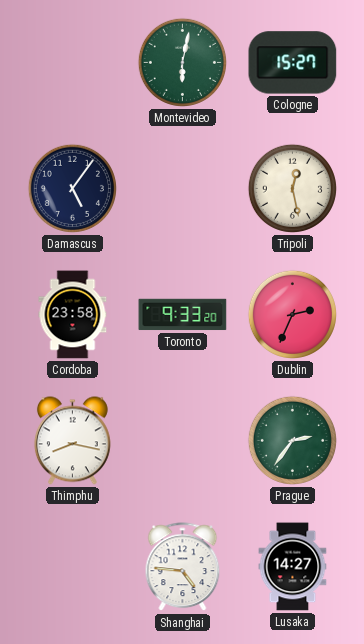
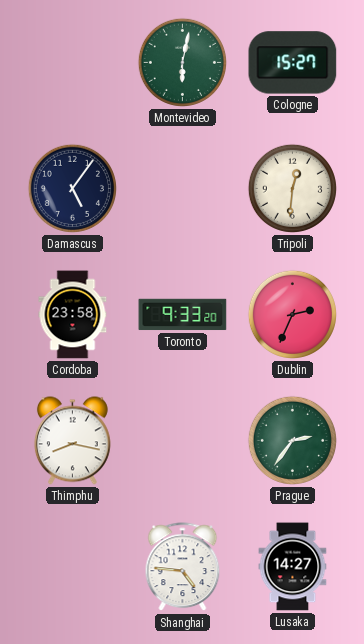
Tripoli: 12:28 -> 12:31
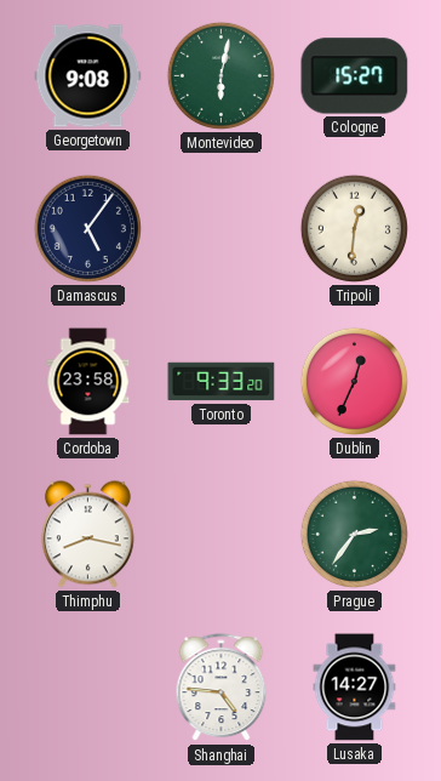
Georgetown: none -> 9:08
Dublin: 2:34 -> 12:34
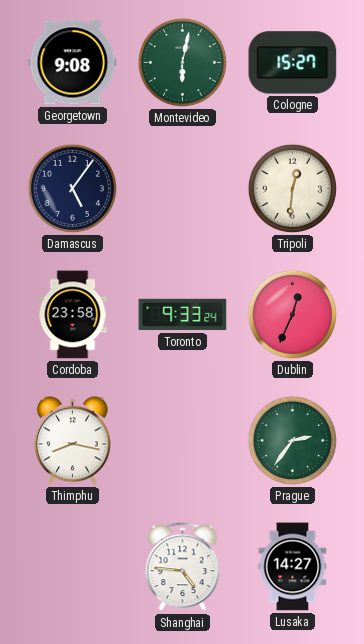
Toronto: 9:33:20 -> 9:33:24
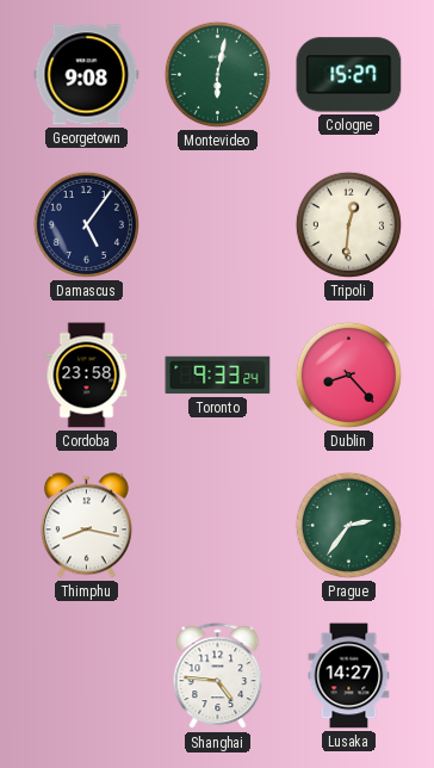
Dublin: 12:34 -> 8:23
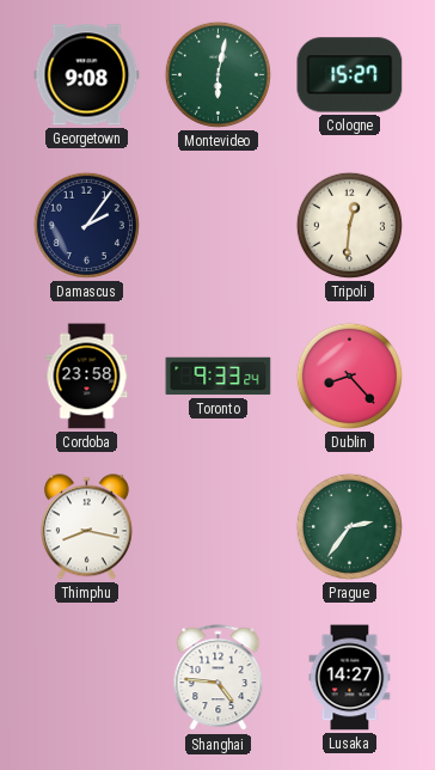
Damascus: 5:06 -> 2:06
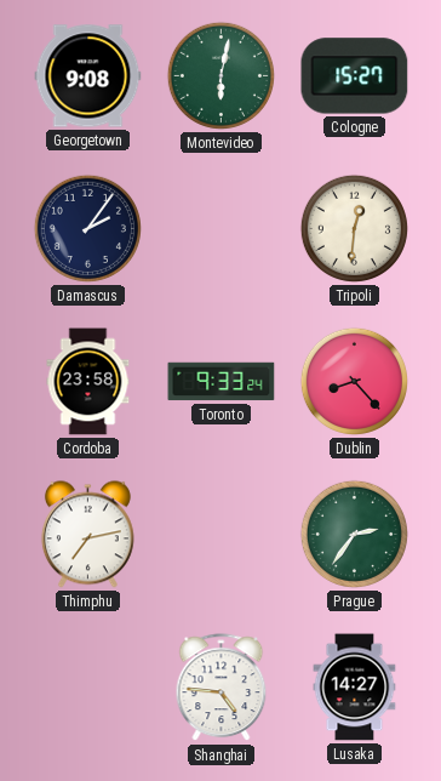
Thimphu: 8:17 -> 7:13
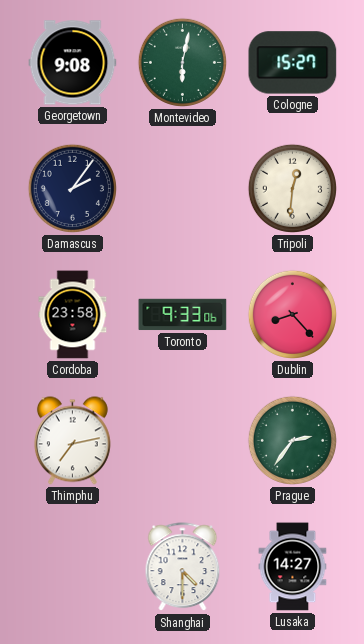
Toronto: 9:33:24 -> 9:33:06
Shanghai: 4:46 -> 4:30
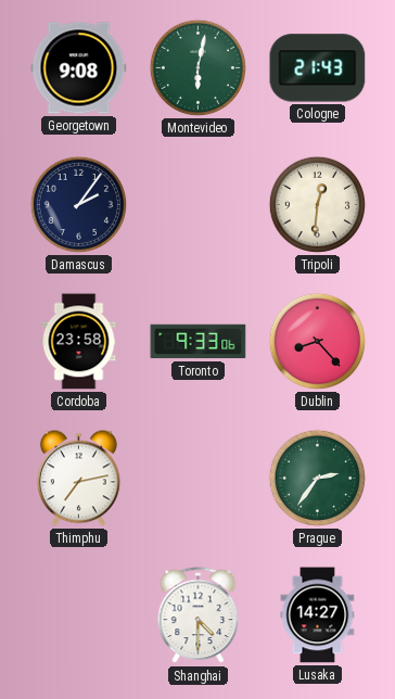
Cologne: 15:27 -> 21:43
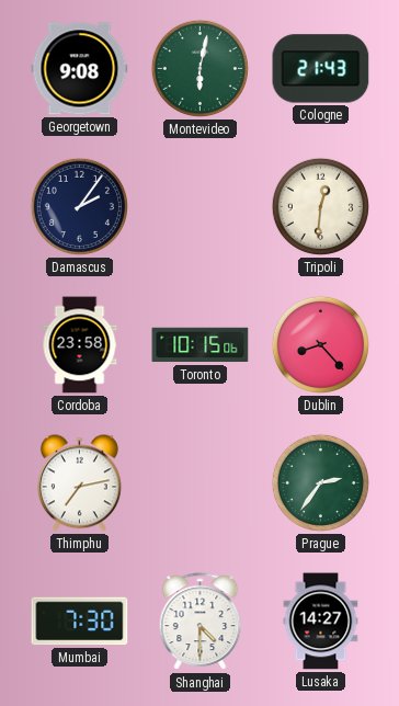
Toronto: 9:33 -> 10:15
Mumbai: none -> 7:30
